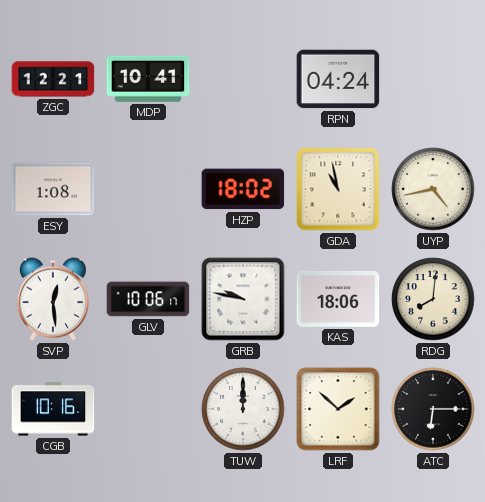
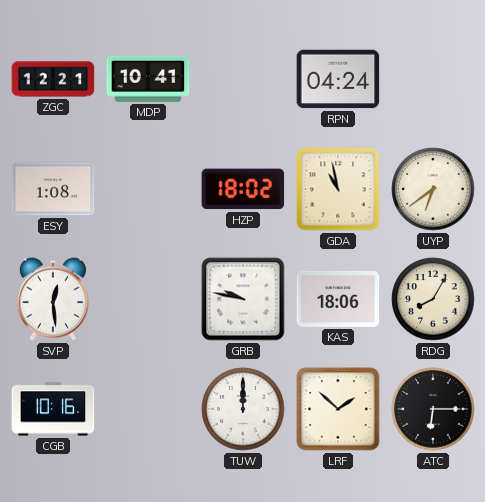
UYP: 4:43 -> 6:39
GLV: 10:06 -> none
RDG: 8:01 -> 8:05
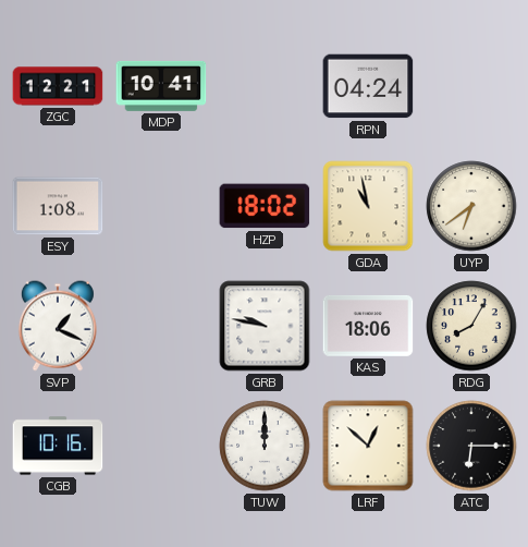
SVP: 12:29 -> 1:19
LRF: 1:52 -> 12:52
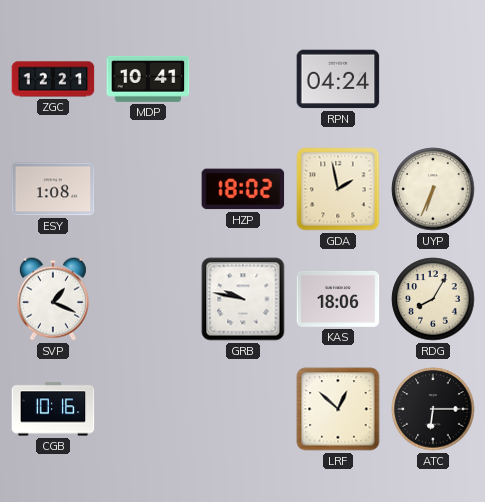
GDA: 10:58 -> 1:58
UYP: 6:39 -> 6:34
TUW: 12:00 -> none
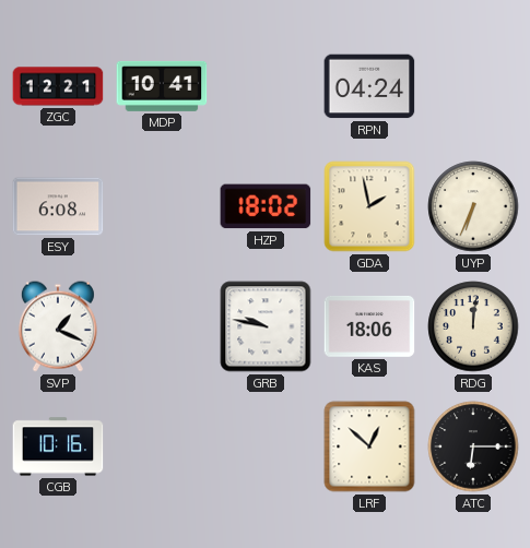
ESY: 1:08 -> 6:08
RDG: 8:05 -> 12:01
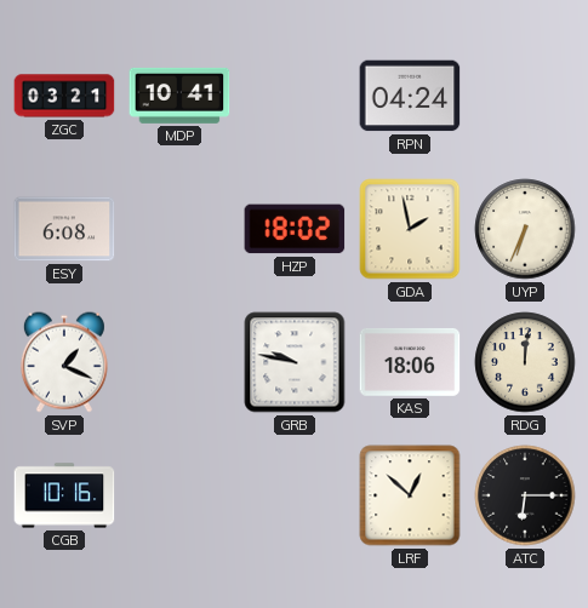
ZGC: 12:21 -> 03:21
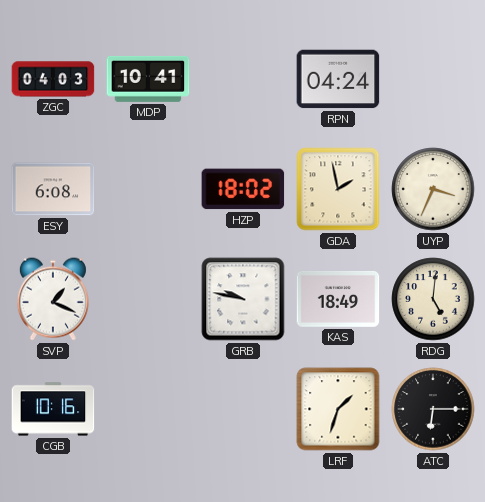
ZGC: 03:21 -> 04:03
UYP: 6:34 -> 3:34
KAS: 18:06 -> 18:49
RDG: 12:01 -> 5:01
LRF: 12:52 -> 1:33
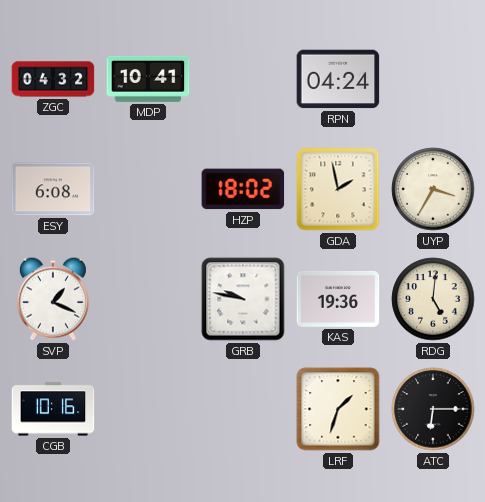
ZGC: 04:03 -> 04:32
UYP: 3:34 -> 3:35
KAS: 18:49 -> 19:36
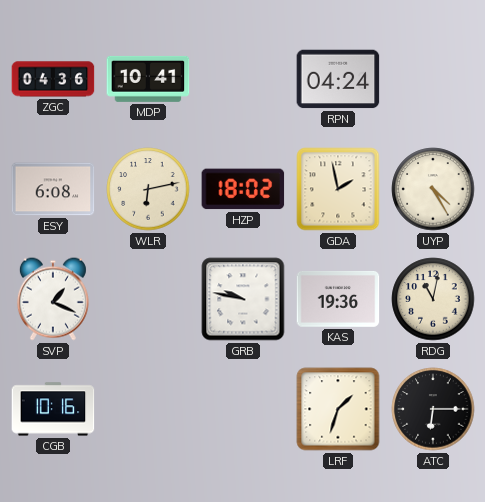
ZGC: 04:32 -> 04:36
WLR: none -> 6:13
UYP: 3:35 -> 4:25
RDG: 5:01 -> 11:02
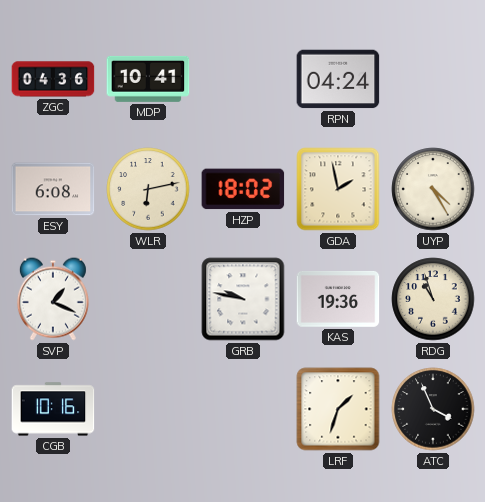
RDG: 11:02 -> 10:57
ATC: 6:15 -> 3:56
